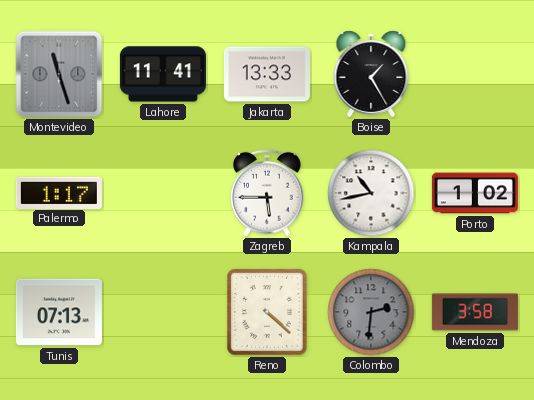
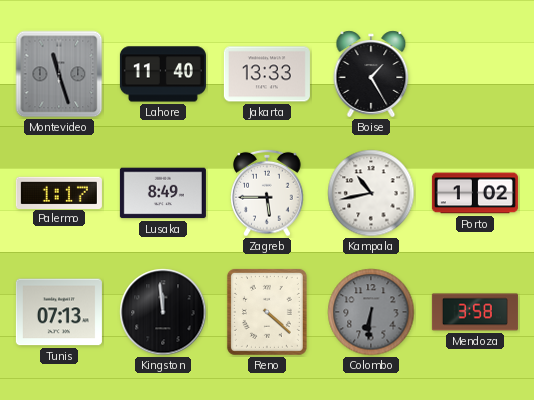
Lahore: 11:41 -> 11:40
Lusaka: none -> 8:49
Kingston: none -> 11:59
Colombo: 2:31 -> 6:31
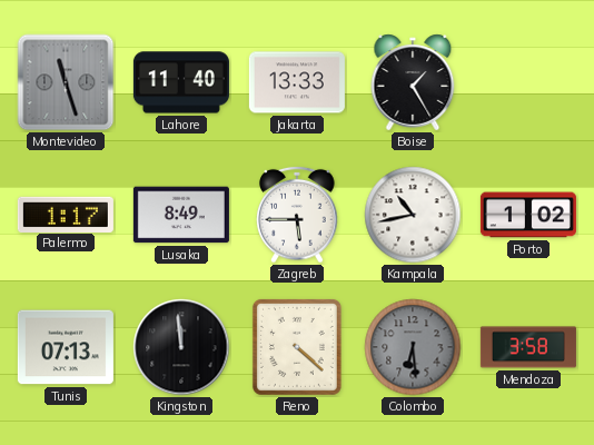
Colombo: 6:31 -> 6:29
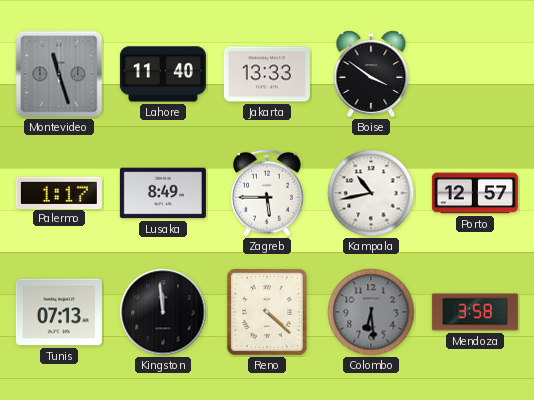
Boise: 1:25 -> 3:51
Porto: 1:02 -> 12:57
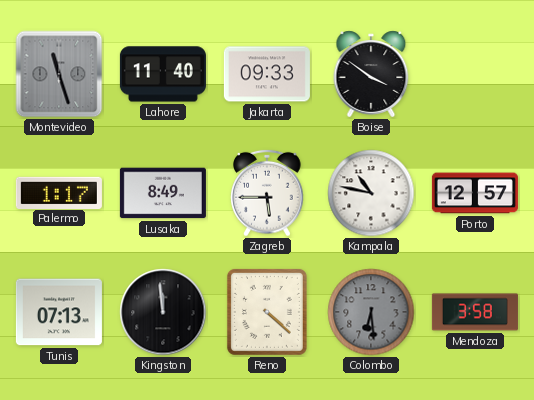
Jakarta: 13:33 -> 09:33
Kampala: 10:43 -> 10:47
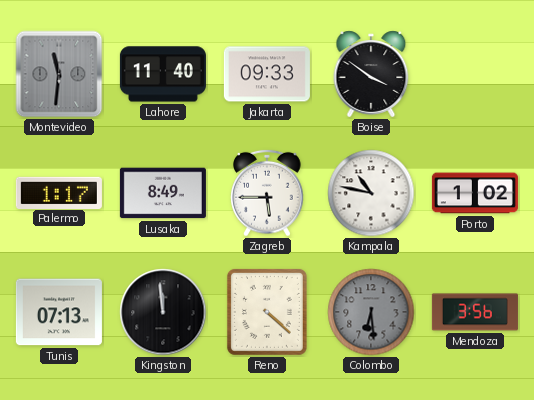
Montevideo: 11:27 -> 11:31
Porto: 12:57 -> 1:02
Mendoza: 3:58 -> 3:56
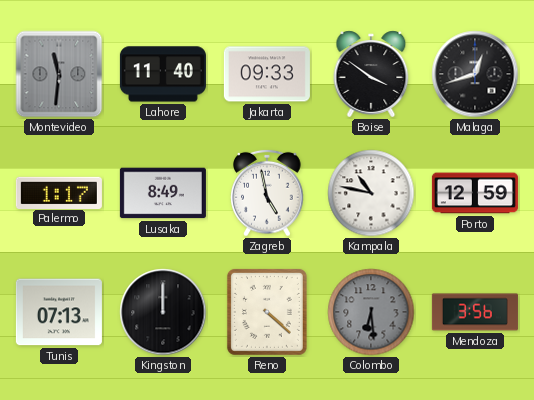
Malaga: none -> 12:42
Zagreb: 5:45 -> 4:58
Porto: 1:02 -> 12:59
Kingston: 11:59 -> 12:00
